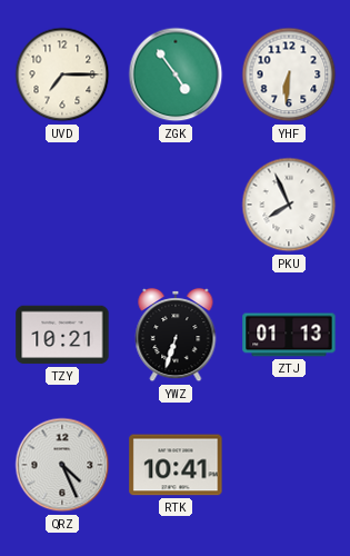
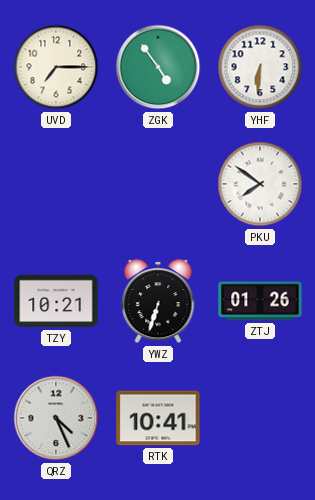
PKU: 7:56 -> 7:51
ZTJ: 01:13 -> 01:26
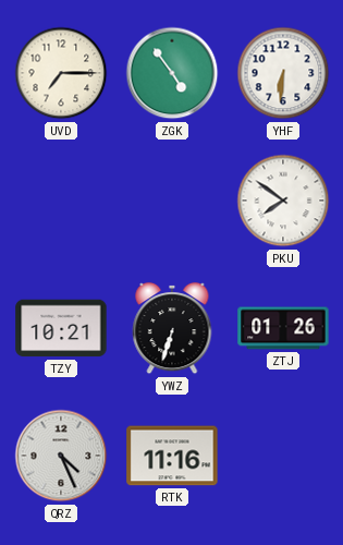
RTK: 10:41 -> 11:16
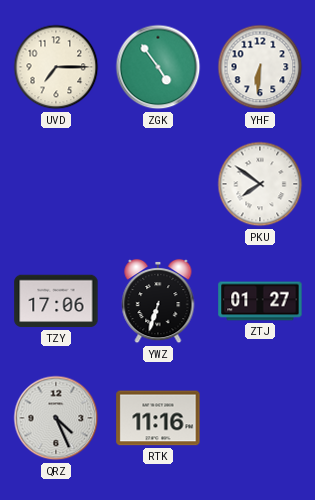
TZY: 10:21 -> 17:06
ZTJ: 01:26 -> 01:27
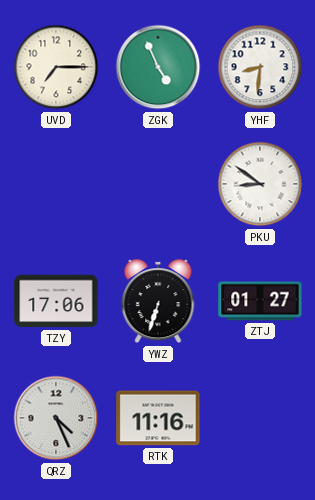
ZGK: 4:54 -> 4:56
YHF: 6:31 -> 8:31
PKU: 7:51 -> 8:51
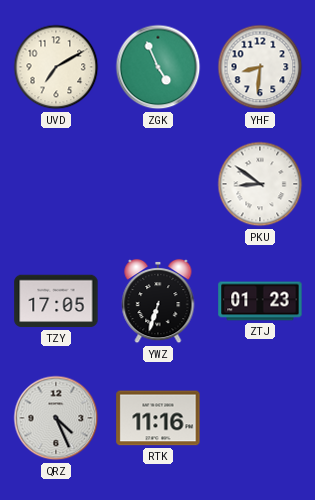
UVD: 7:15 -> 7:10
TZY: 17:06 -> 17:05
ZTJ: 01:27 -> 01:23
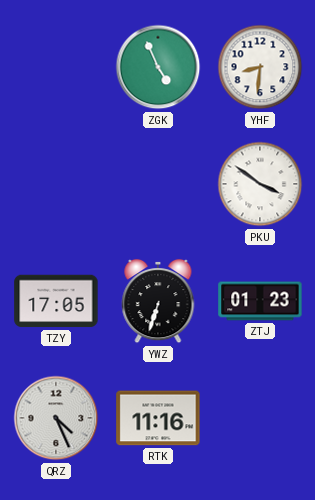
UVD: 7:10 -> none
PKU: 8:51 -> 3:51
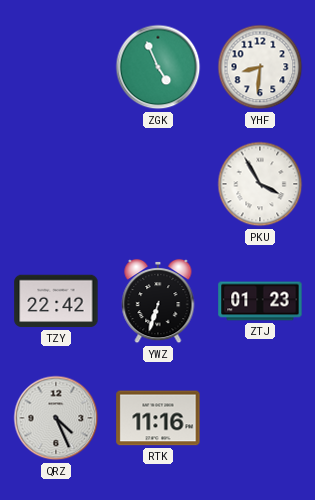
PKU: 3:51 -> 3:55
TZY: 17:05 -> 22:42
